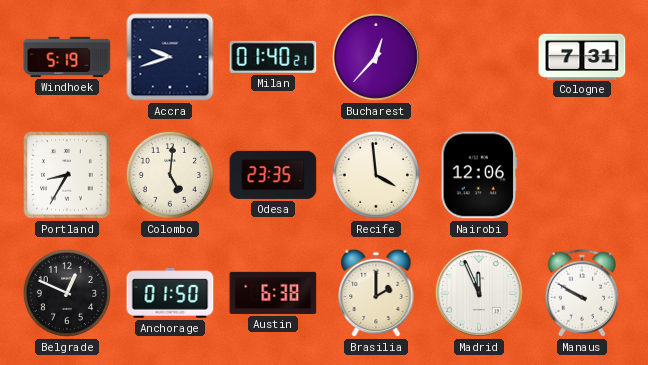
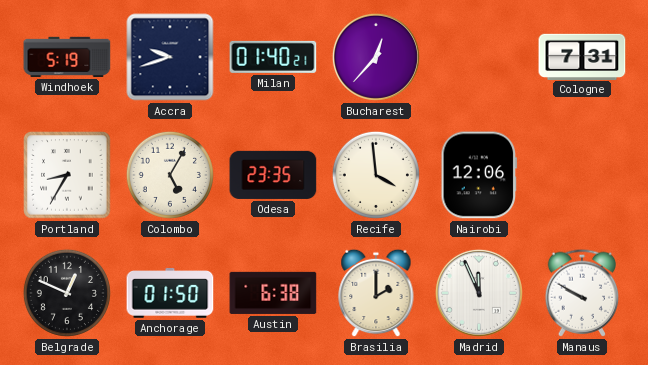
Colombo: 5:01 -> 5:05
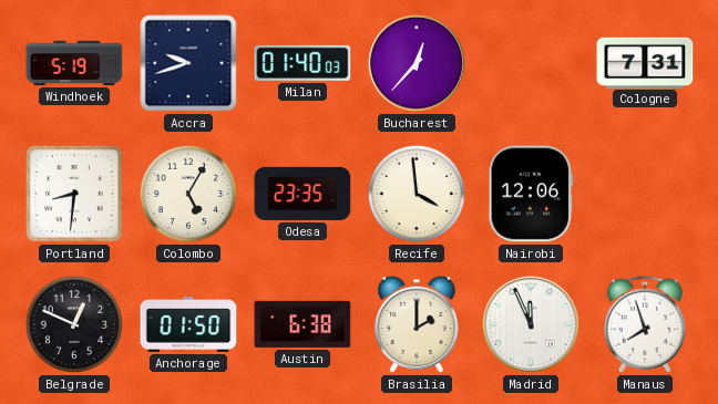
Milan: 01:40:21 -> 01:40:03
Portland: 8:35 -> 8:31
Manaus: 9:50 -> 7:57
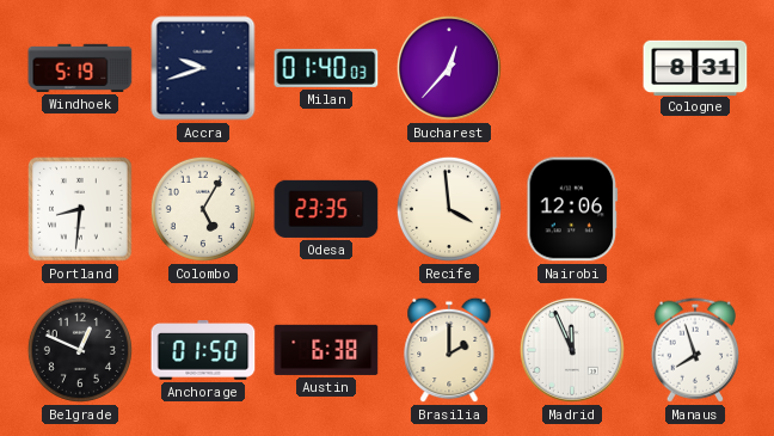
Cologne: 7:31 -> 8:31
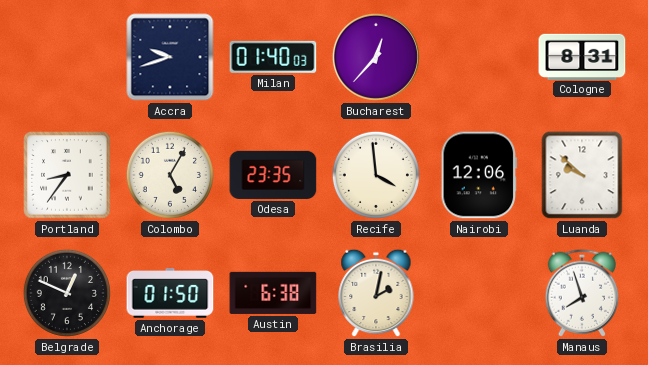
Windhoek: 5:19 -> none
Portland: 8:31 -> 8:36
Luanda: none -> 9:52
Brasilia: 2:00 -> 2:02
Madrid: 11:56 -> none
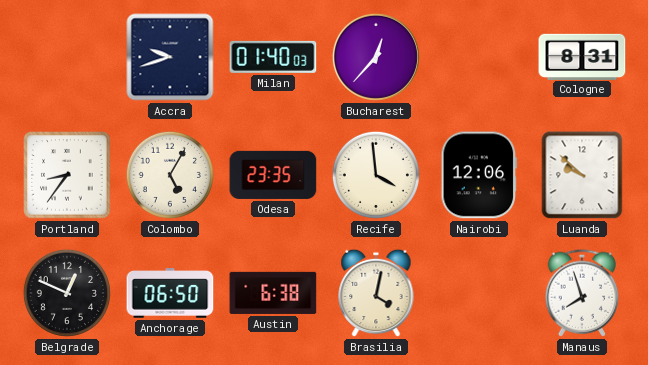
Anchorage: 01:50 -> 06:50
Brasilia: 2:02 -> 4:02
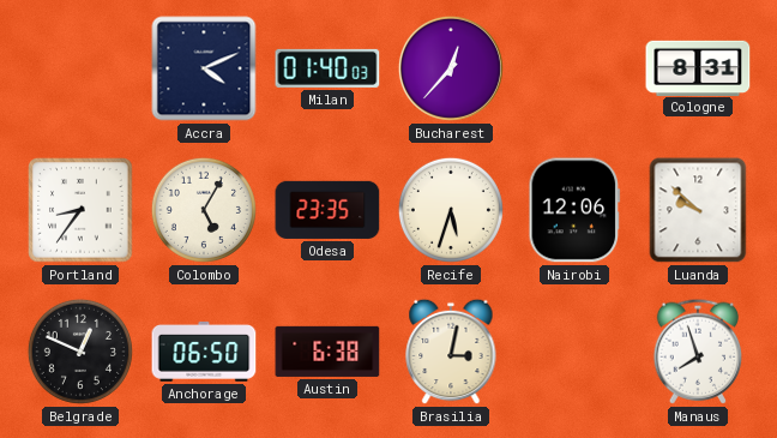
Accra: 9:42 -> 4:11
Recife: 3:59 -> 5:33
Brasilia: 4:02 -> 3:02
